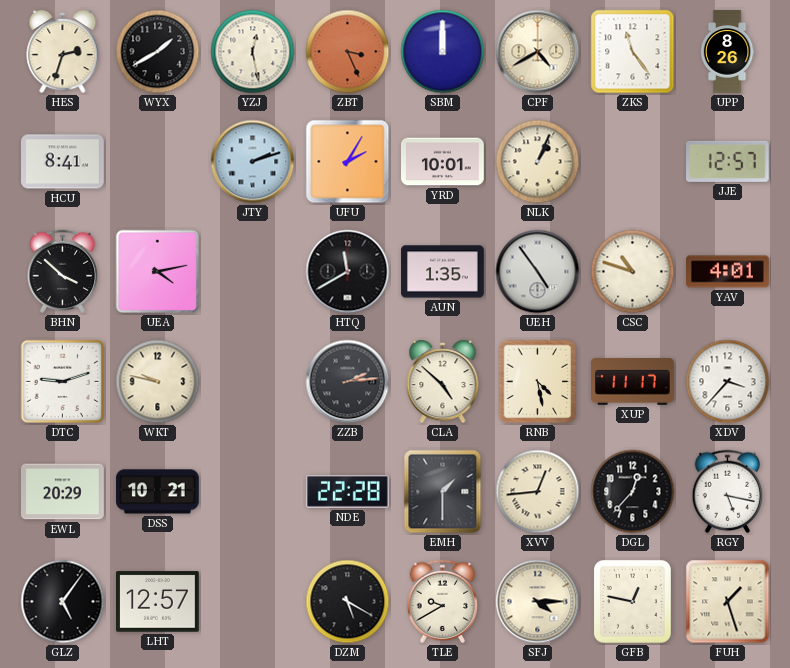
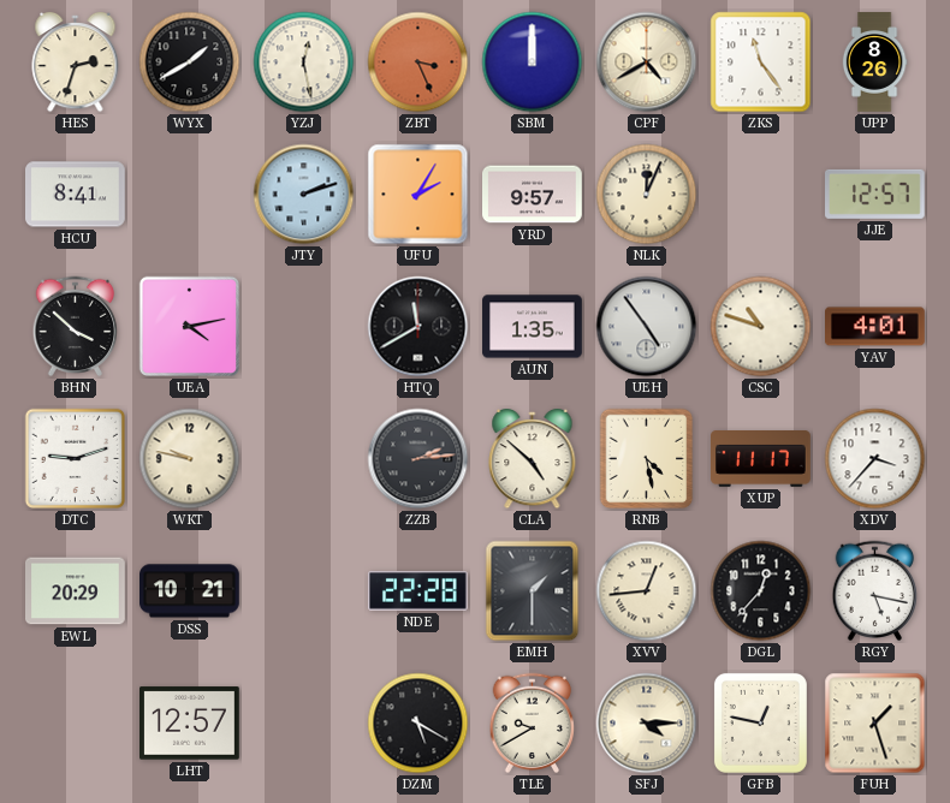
YRD: 10:01 -> 9:57
NLK: 1:04 -> 12:04
GLZ: 5:06 -> none
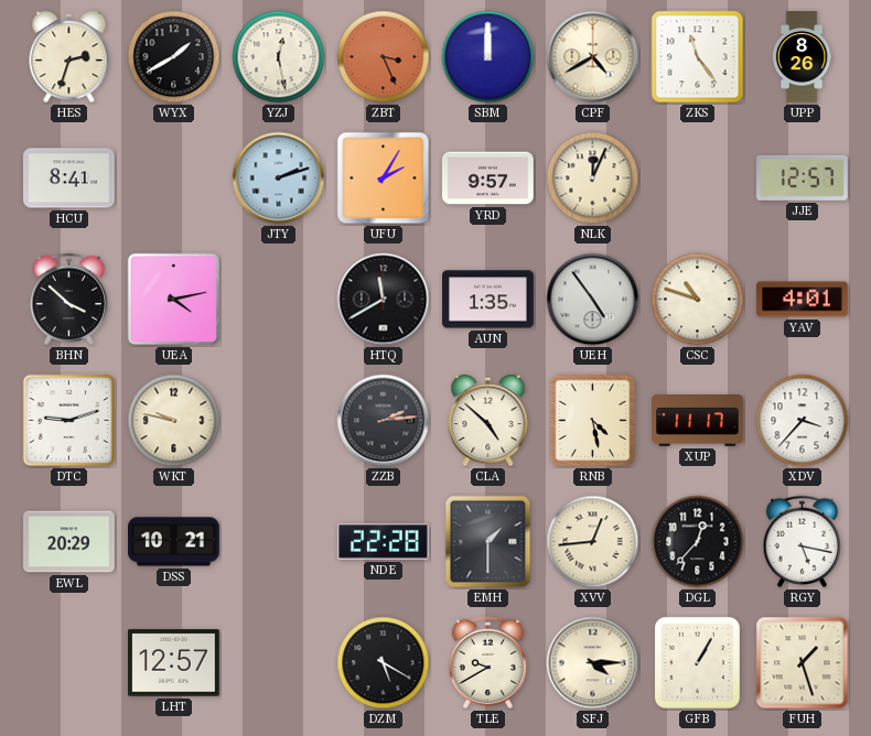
GFB: 12:47 -> 1:05
